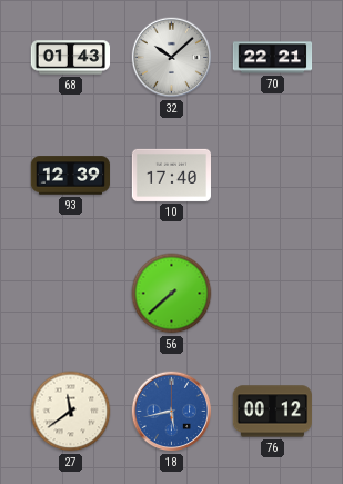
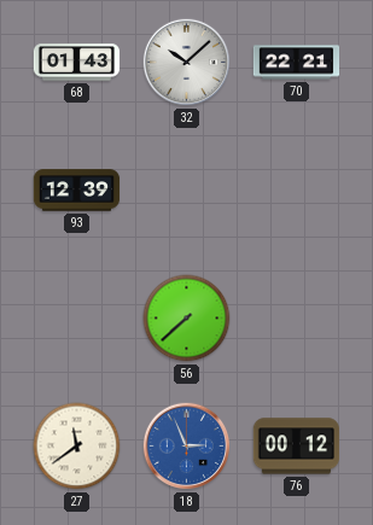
10: 17:40 -> none
18: 5:43 -> 2:56
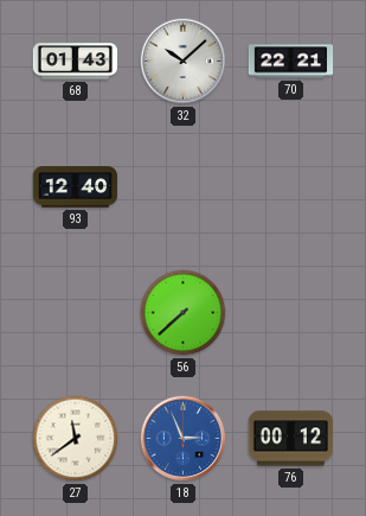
93: 12:39 -> 12:40
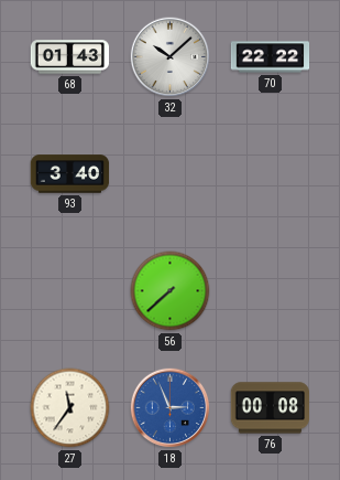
70: 22:21 -> 22:22
93: 12:40 -> 3:40
27: 11:39 -> 11:36
76: 00:12 -> 00:08
